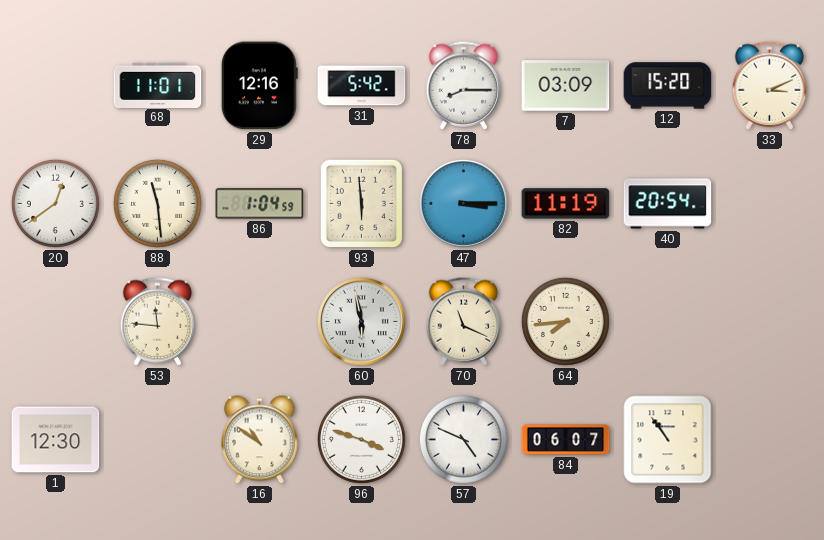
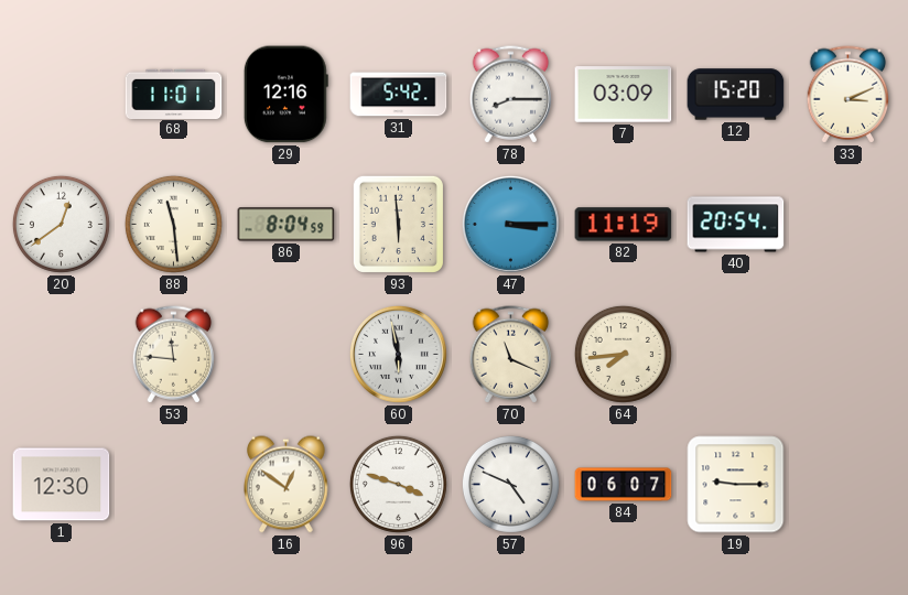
86: 1:04 -> 8:04
16: 10:51 -> 12:51
19: 10:54 -> 9:15
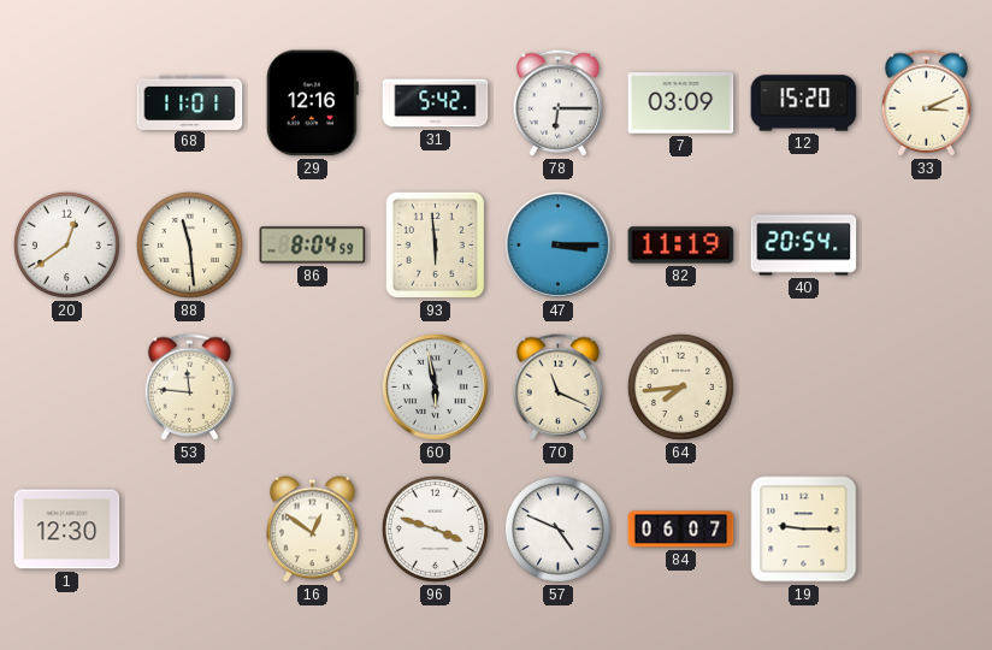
78: 8:15 -> 6:15
